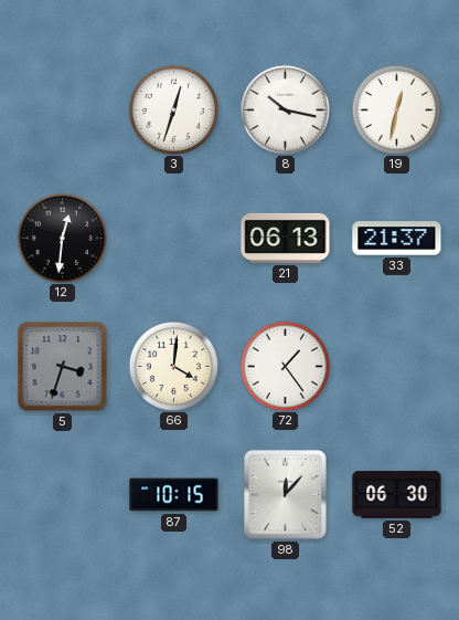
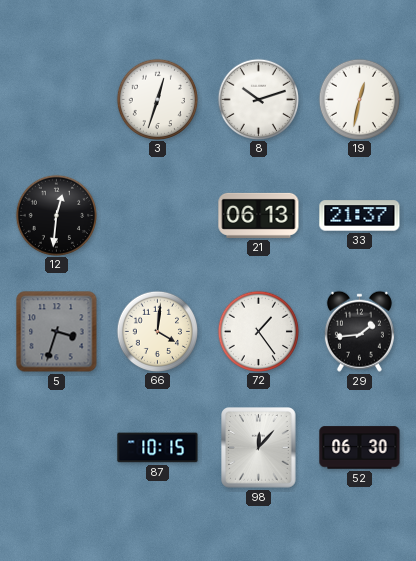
8: 10:17 -> 10:12
29: none -> 1:44
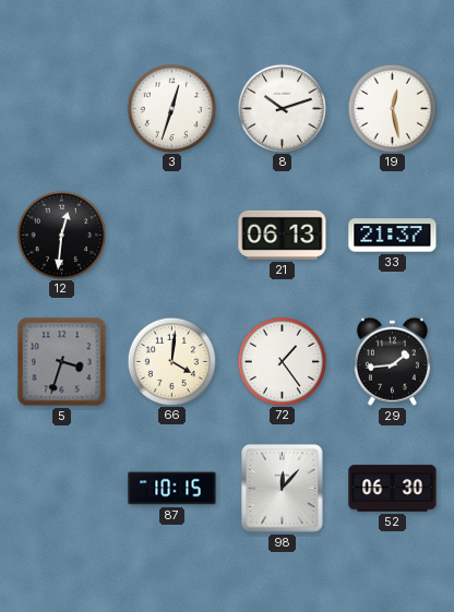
19: 12:32 -> 12:28
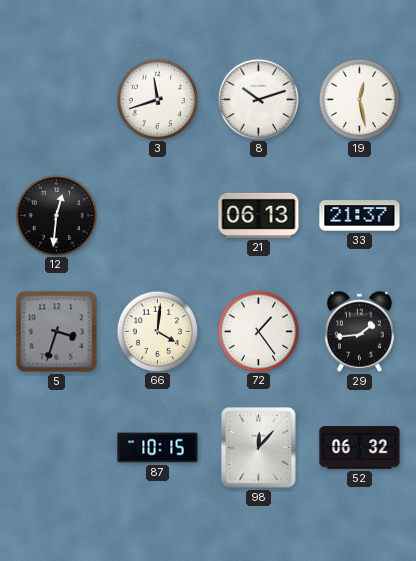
3: 12:33 -> 11:42
52: 06:30 -> 06:32
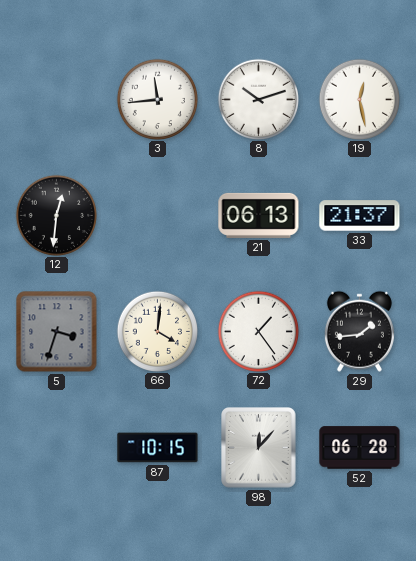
3: 11:42 -> 11:44
52: 06:32 -> 06:28
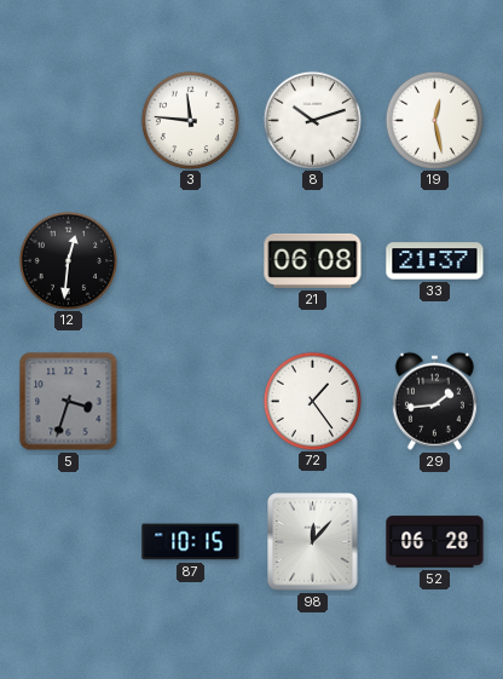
3: 11:44 -> 11:46
21: 06:13 -> 06:08
66: 4:01 -> none
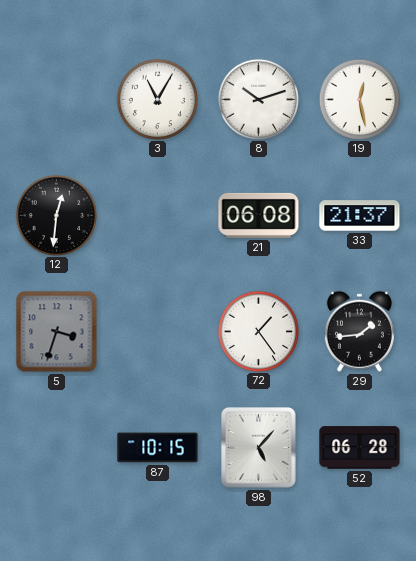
3: 11:46 -> 11:05
98: 12:07 -> 5:07
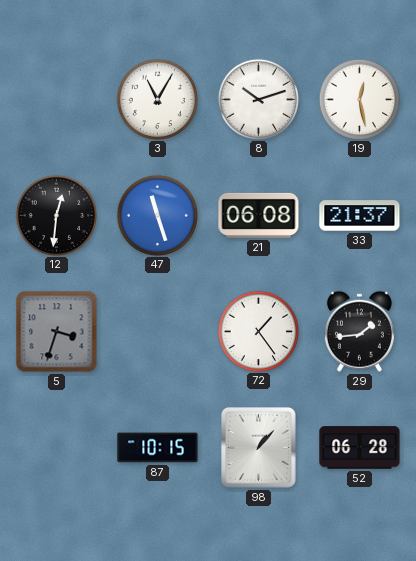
47: none -> 11:27
98: 5:07 -> 1:07
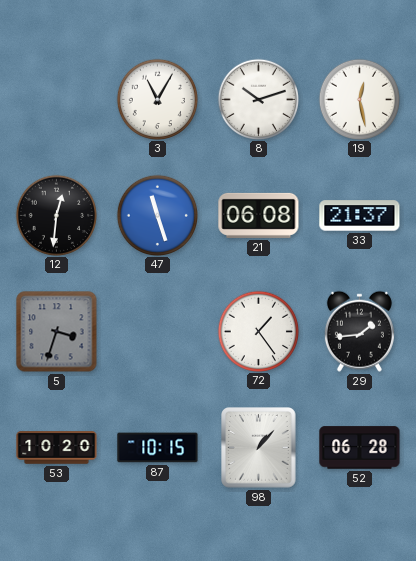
53: none -> 10:20
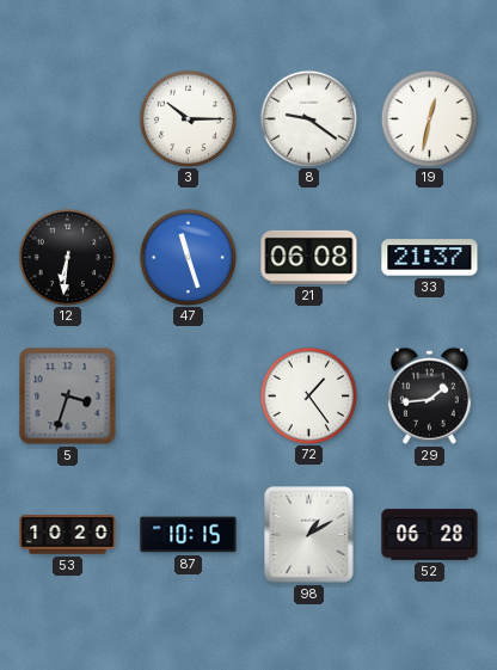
3: 11:05 -> 10:15
8: 10:12 -> 9:21
19: 12:28 -> 12:32
12: 12:31 -> 6:31
98: 1:07 -> 1:10
